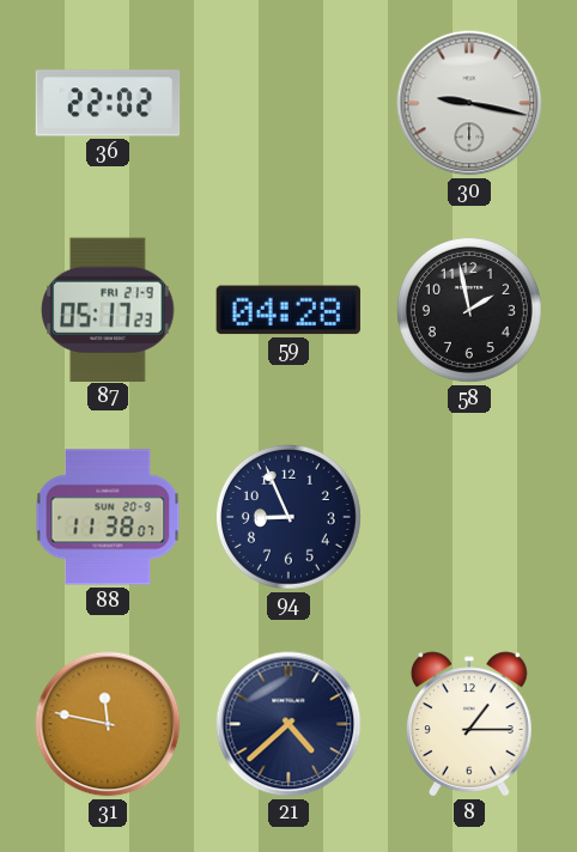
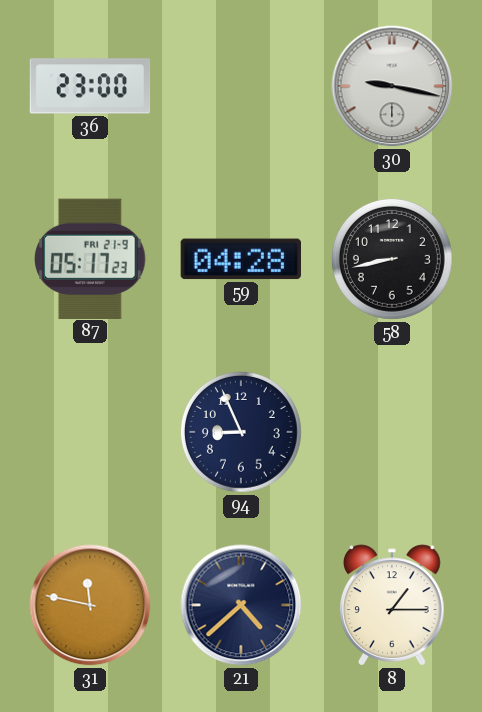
36: 22:02 -> 23:00
58: 1:58 -> 8:43
88: 11:38 -> none
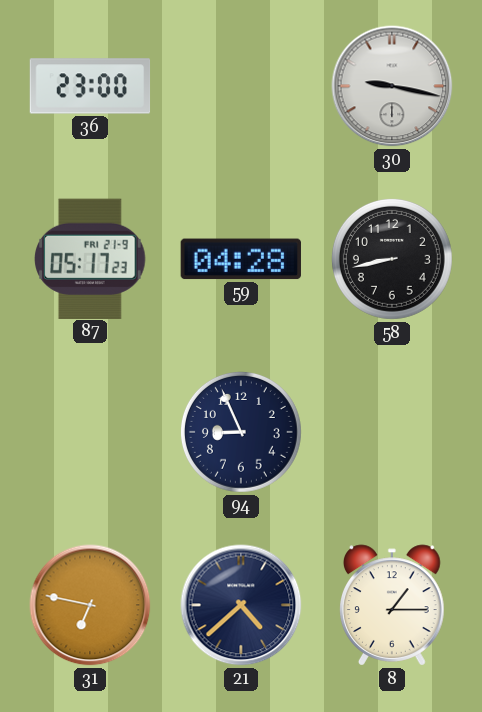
31: 11:47 -> 6:47
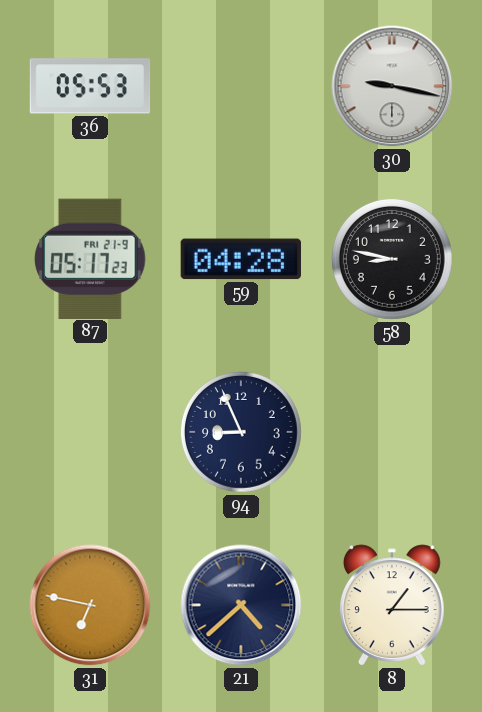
36: 23:00 -> 05:53
58: 8:43 -> 8:47
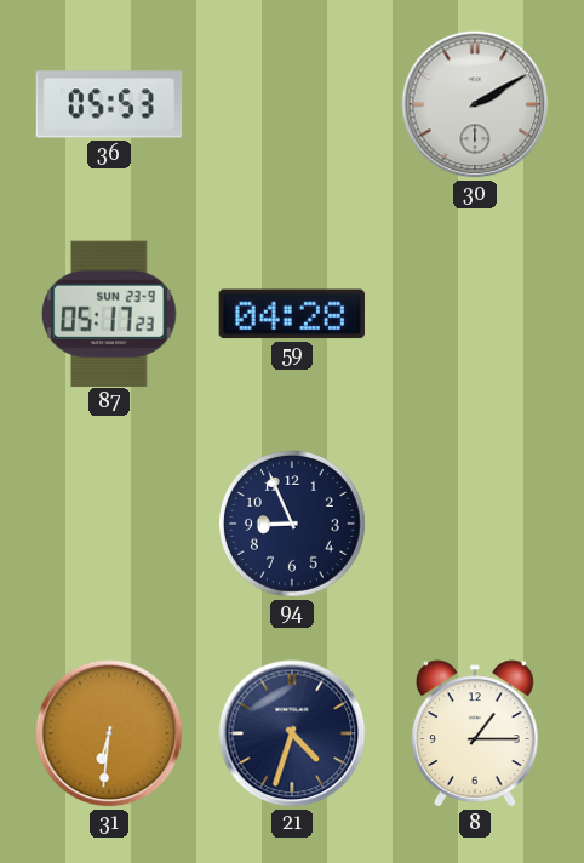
30: 9:17 -> 2:10
87 date: FRI 21-9 -> SUN 23-9
58: 8:47 -> none
31: 6:47 -> 6:31
21: 4:38 -> 4:33
